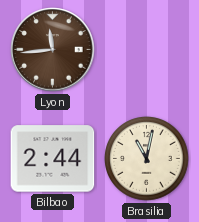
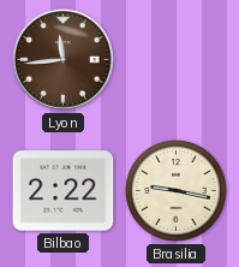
Bilbao: 2:44 -> 2:22
Brasilia: 11:02 -> 9:17
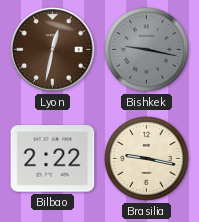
Lyon: 11:44 -> 12:32
Bishkek: none -> 9:17
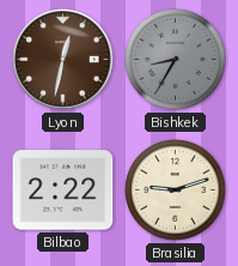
Bishkek: 9:17 -> 8:35
Brasilia: 9:17 -> 9:12
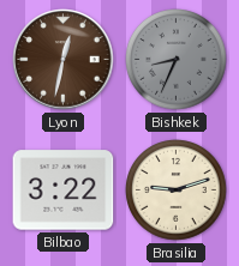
Bishkek: 8:35 -> 8:34
Bilbao: 2:22 -> 3:22
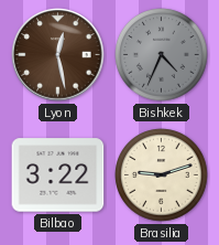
Lyon: 12:32 -> 12:28
Bishkek: 8:34 -> 4:34
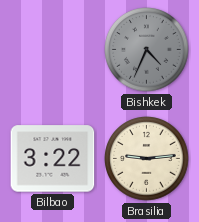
Lyon: 12:28 -> none
Brasilia: 9:12 -> 9:14
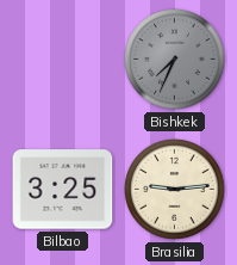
Bishkek: 4:34 -> 7:34
Bilbao: 3:22 -> 3:25
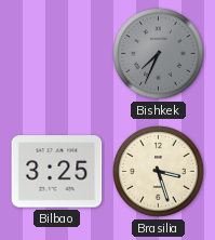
Brasilia: 9:14 -> 3:27
